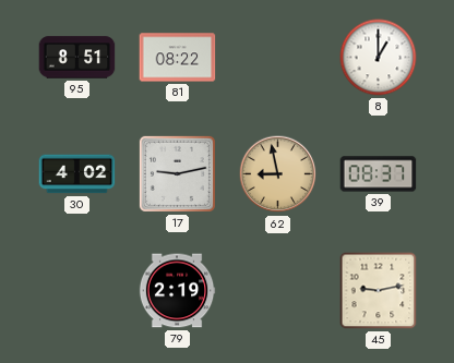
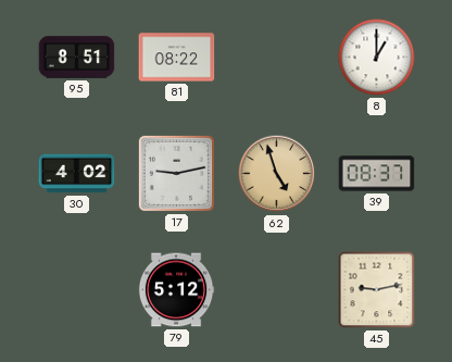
62: 8:58 -> 4:57
79: 2:19 -> 5:12
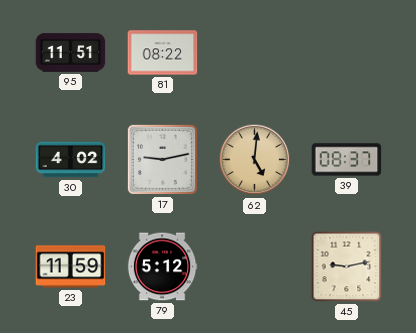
95: 8:51 -> 11:51
8: 1:00 -> none
62: 4:57 -> 5:01
23: none -> 11:59
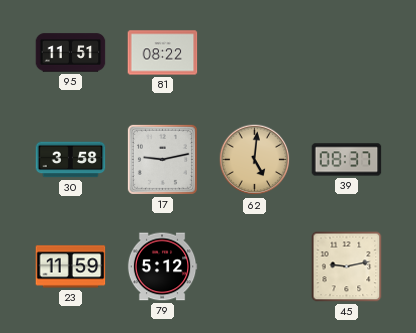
30: 4:02 -> 3:58
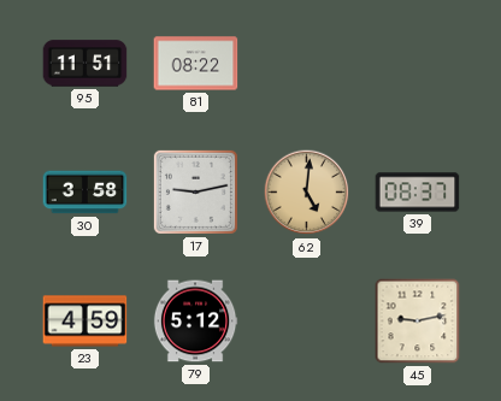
23: 11:59 -> 4:59
